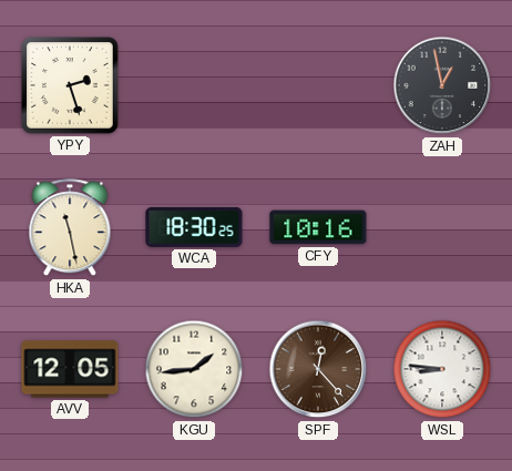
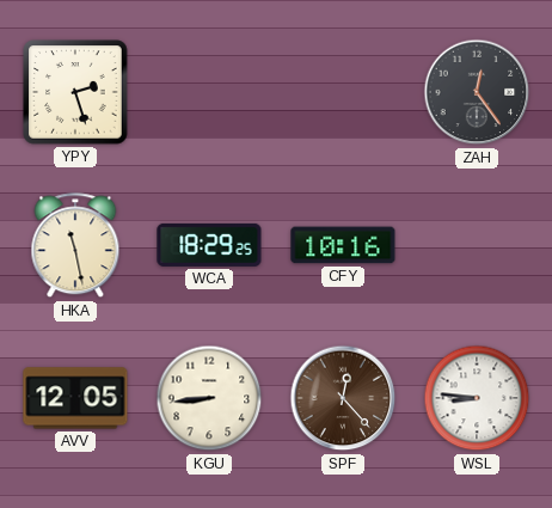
ZAH: 12:58 -> 12:24
WCA: 18:30 -> 18:29
KGU: 1:44 -> 8:44
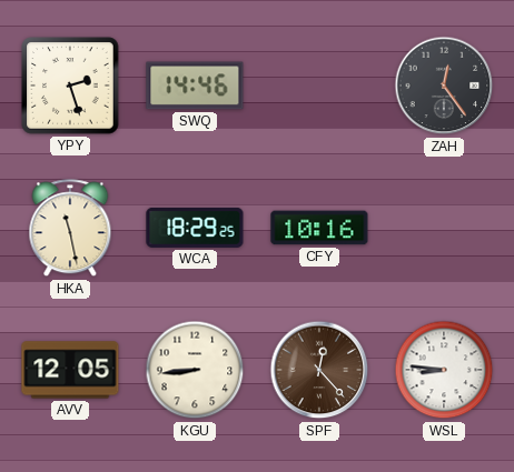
SWQ: none -> 14:46
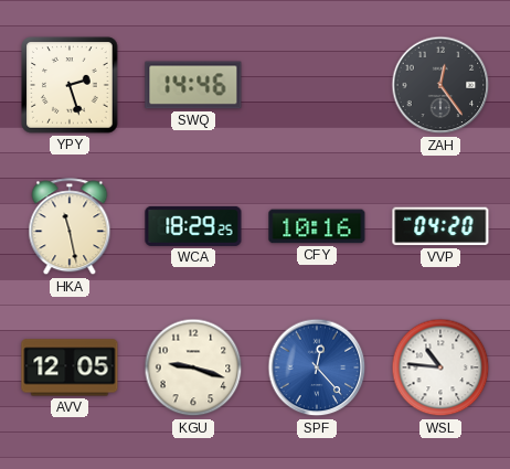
VVP: none -> 04:20
KGU: 8:44 -> 9:18
SPF dial: brown -> blue
WSL: 8:46 -> 10:46
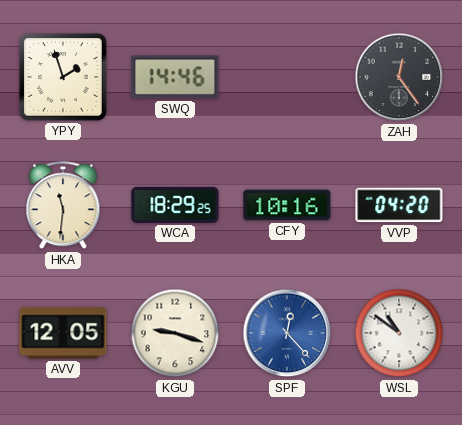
YPY: 2:27 -> 1:57
HKA: 11:28 -> 11:31
WSL: 10:46 -> 10:51
